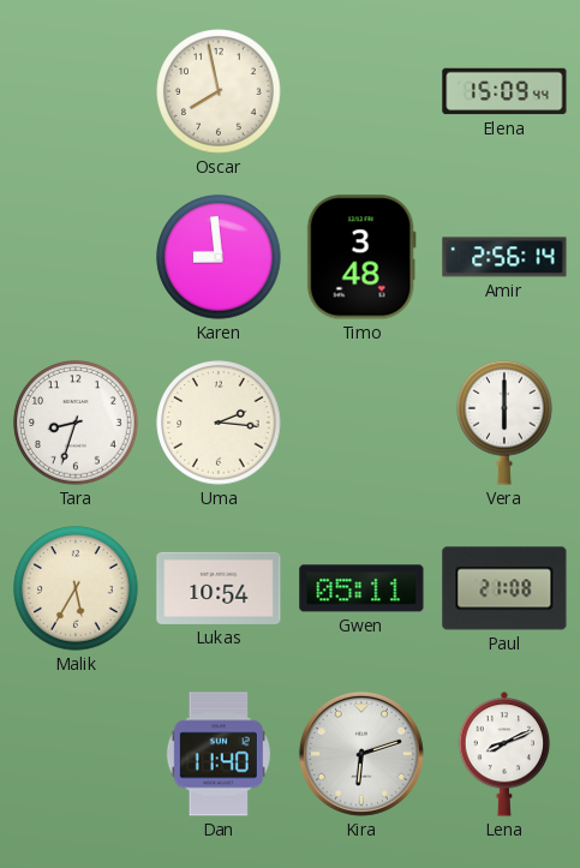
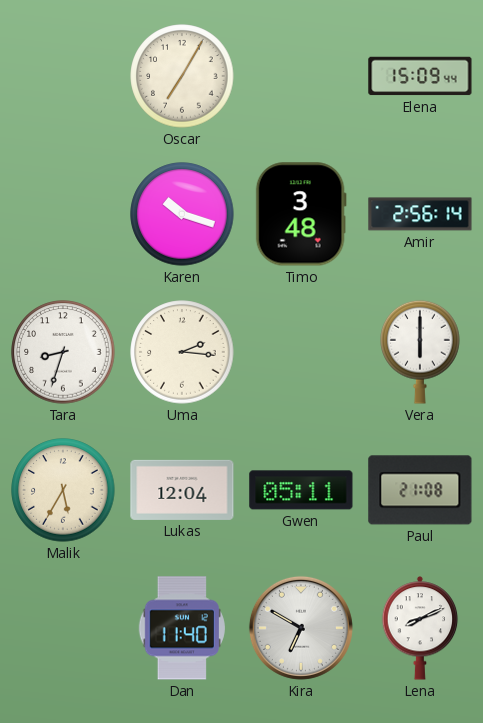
Oscar: 7:58 -> 7:05
Karen: 8:59 -> 10:18
Lukas: 10:54 -> 12:04
Kira: 6:12 -> 6:50
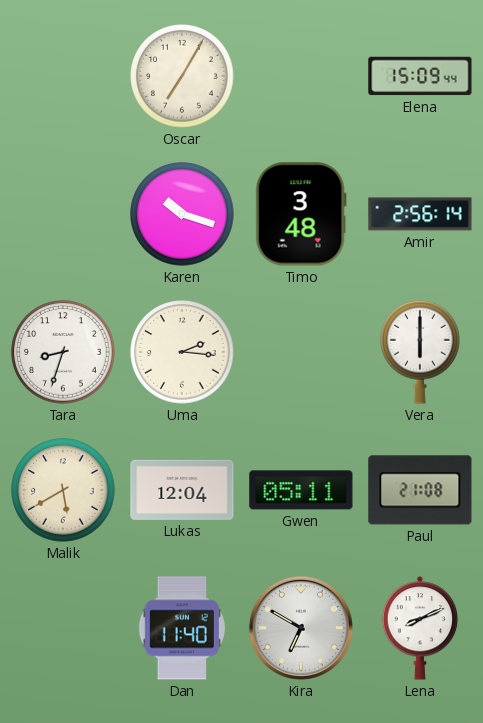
Malik: 5:35 -> 5:40
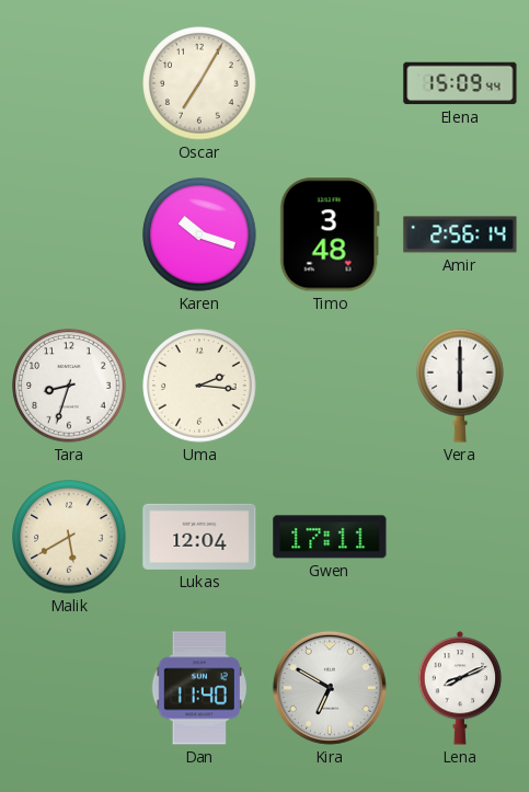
Gwen: 05:11 -> 17:11
Paul: 21:08 -> none
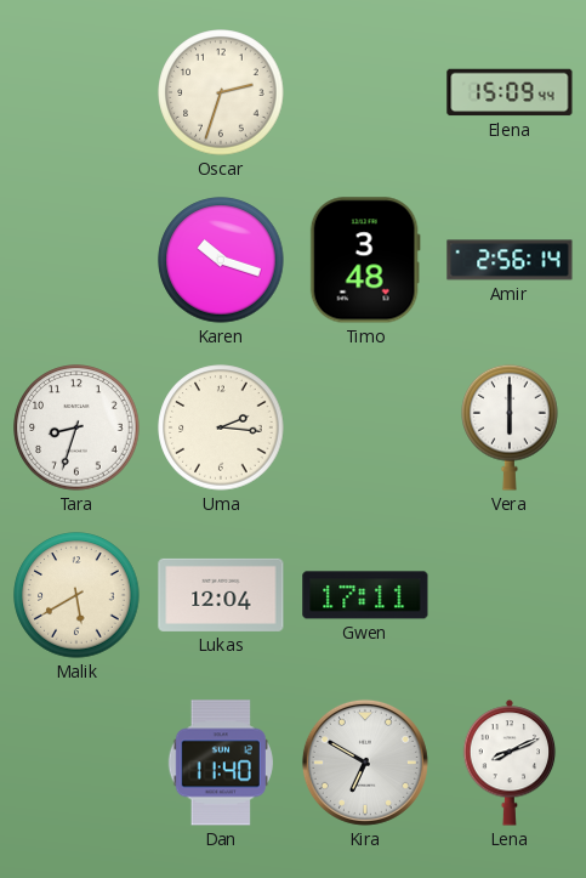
Oscar: 7:05 -> 2:33
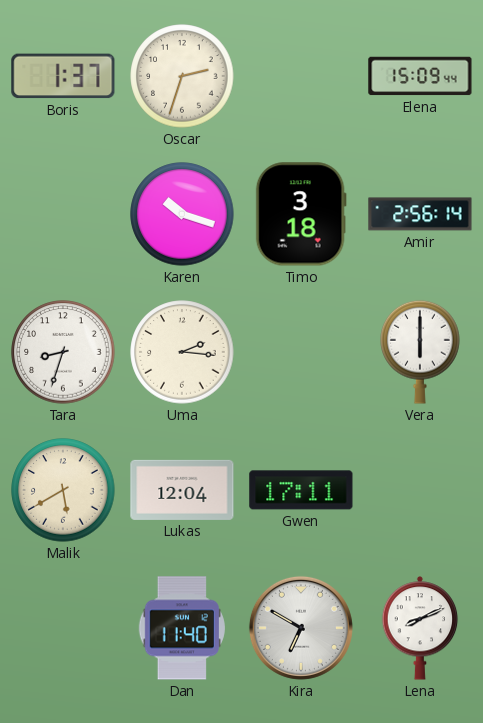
Boris: none -> 1:37
Timo: 3:48 -> 3:18
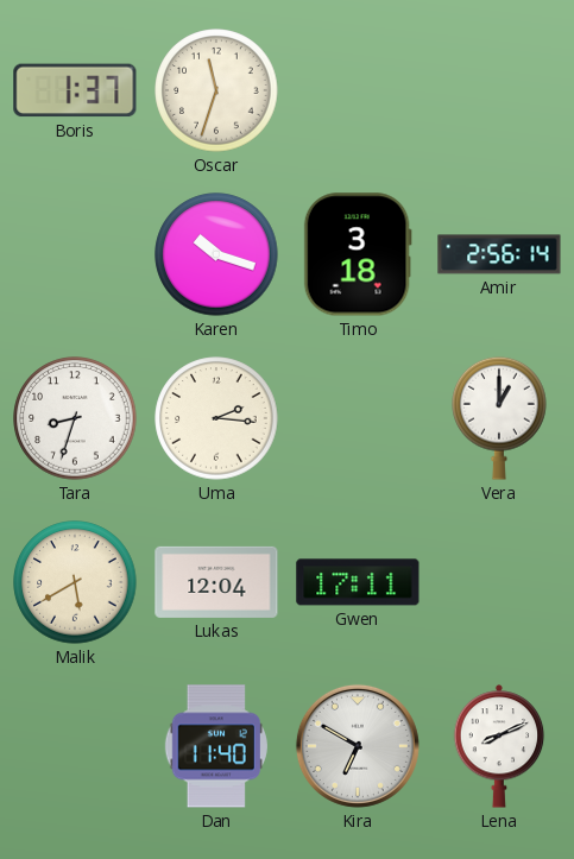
Oscar: 2:33 -> 11:33
Elena: 15:09 -> none
Vera: 6:00 -> 1:00
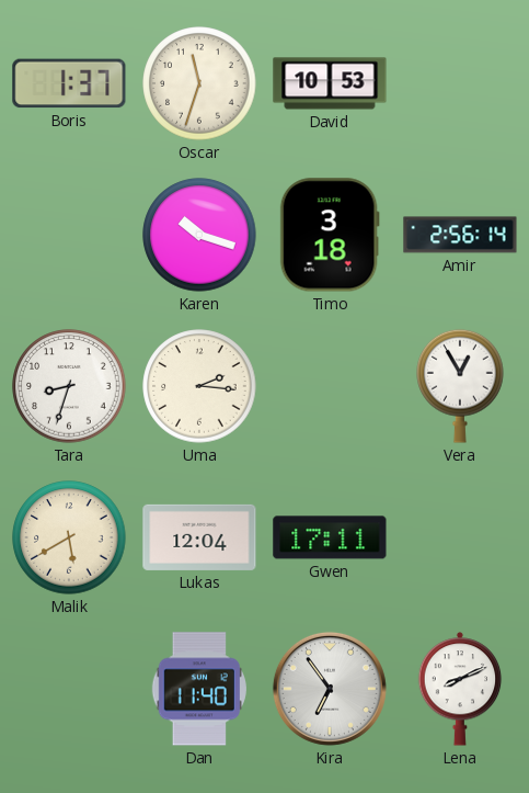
David: none -> 10:53
Vera: 1:00 -> 12:55
Kira: 6:50 -> 6:54
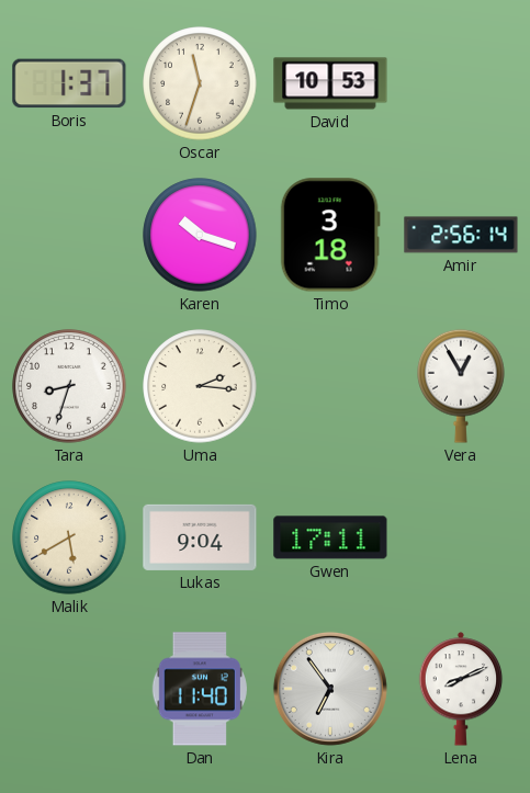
Lukas: 12:04 -> 9:04
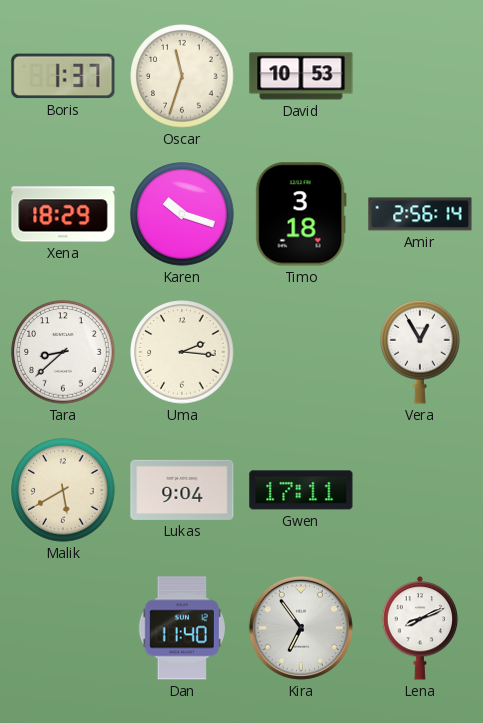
Xena: none -> 18:29
Tara: 8:33 -> 8:38
